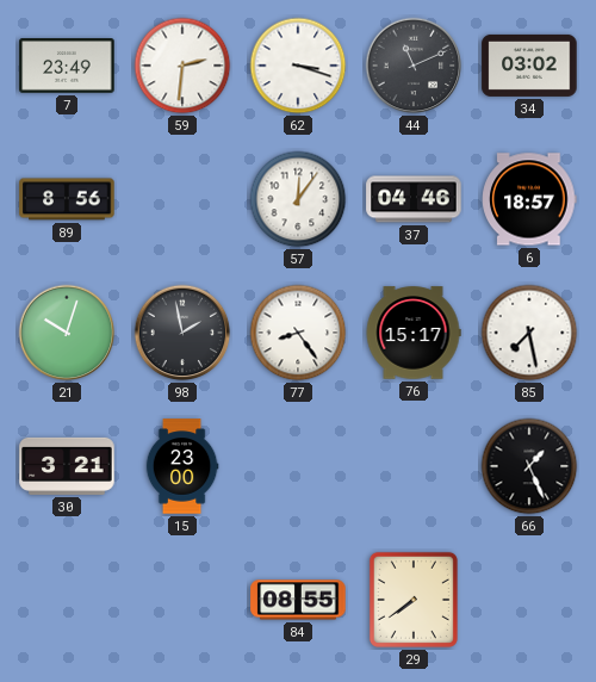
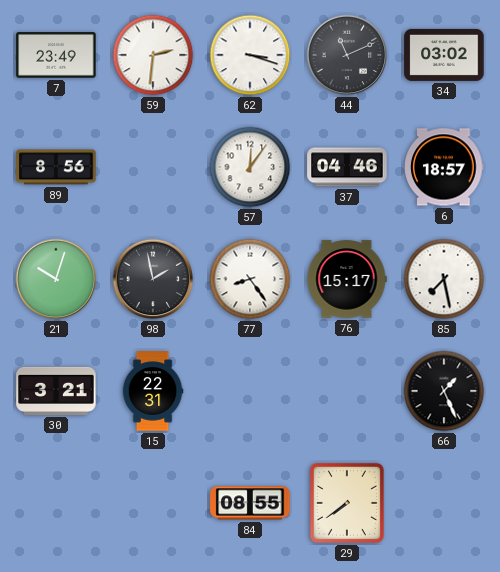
15: 23:00 -> 22:31
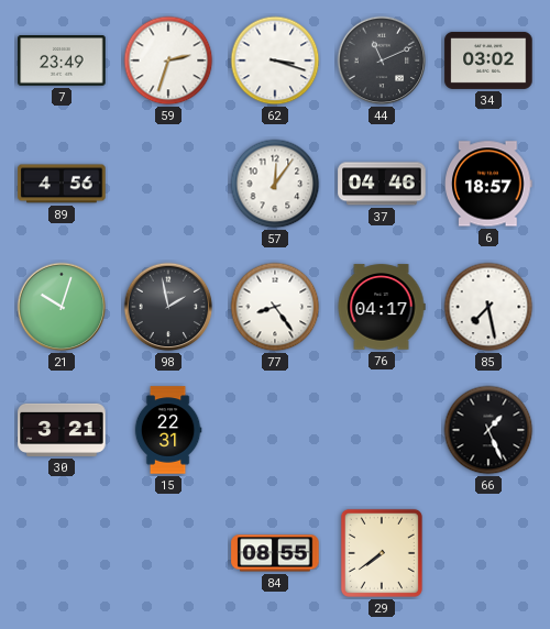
59: 2:31 -> 2:33
89: 8:56 -> 4:56
76: 15:17 -> 04:17
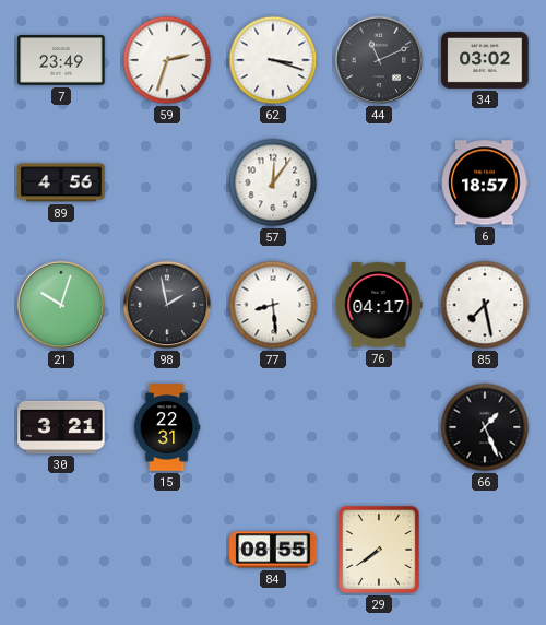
37: 04:46 -> none
77: 8:24 -> 8:29
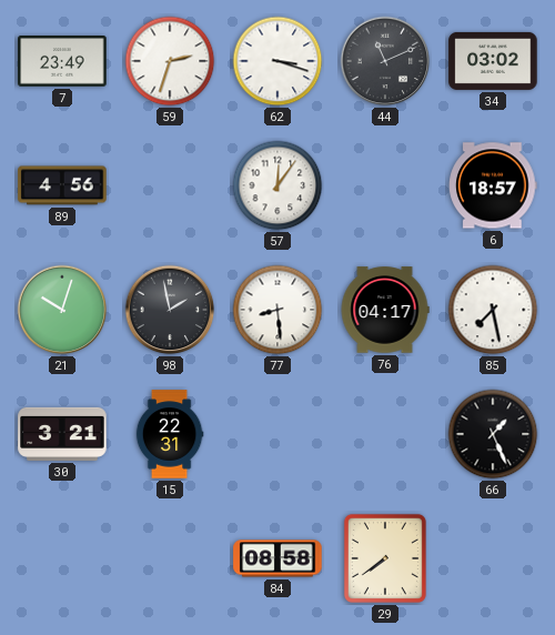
84: 08:55 -> 08:58
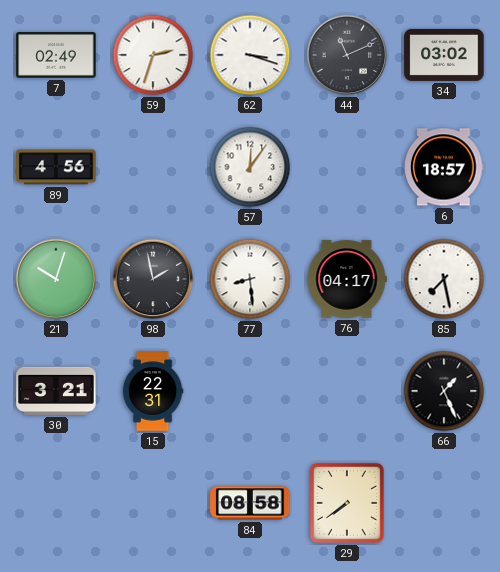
7: 23:49 -> 02:49
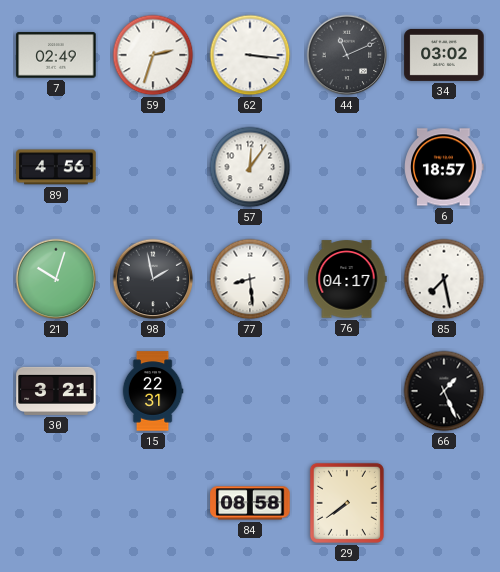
62: 3:18 -> 3:16
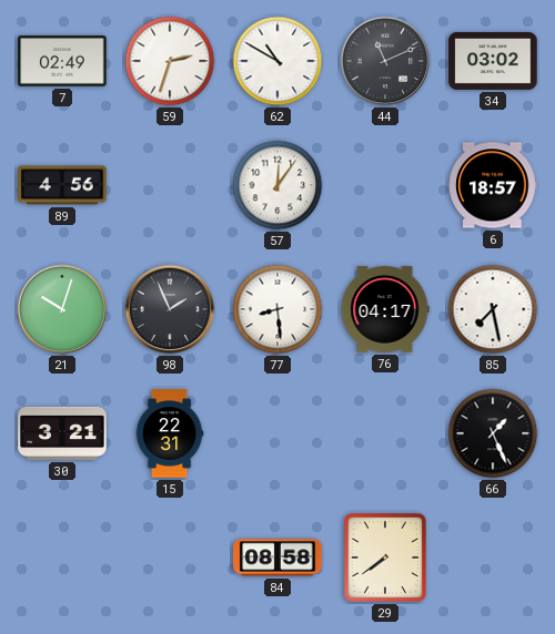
62: 3:16 -> 10:50
98: 1:58 -> 1:56
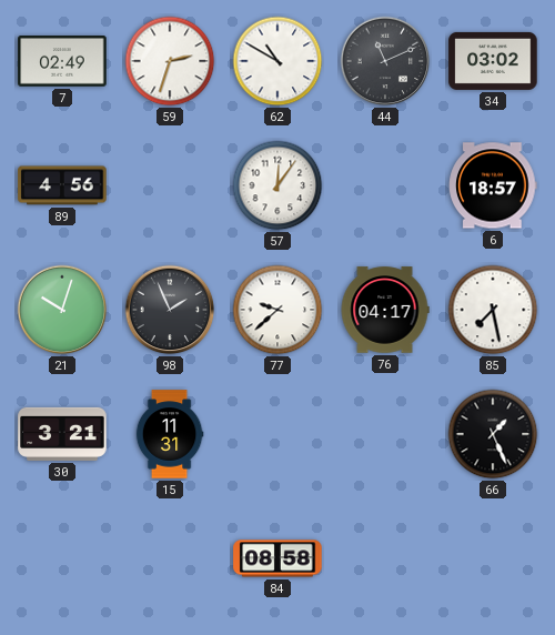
77: 8:29 -> 9:38
15: 22:31 -> 11:31
29: 7:39 -> none
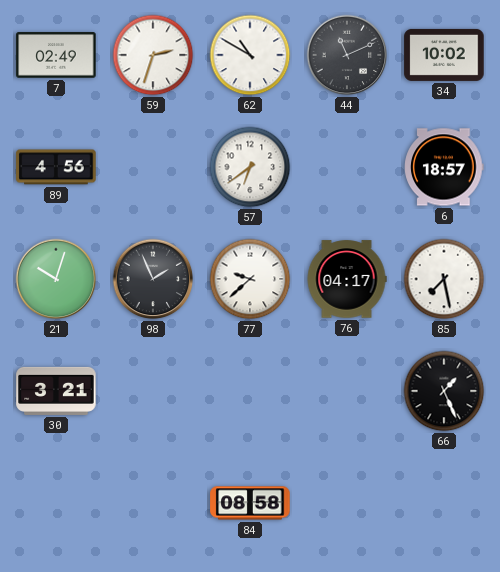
34: 03:02 -> 10:02
57: 12:06 -> 6:39
15: 11:31 -> none
